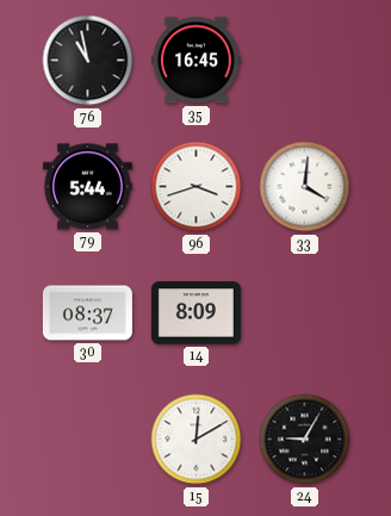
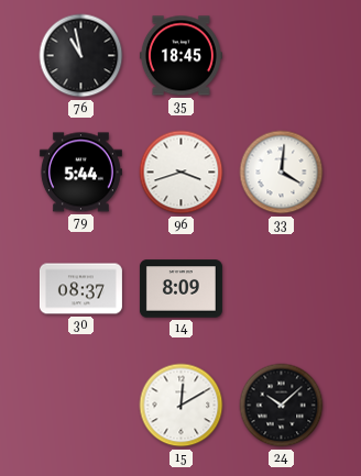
35: 16:45 -> 18:45
24: 9:05 -> 10:08
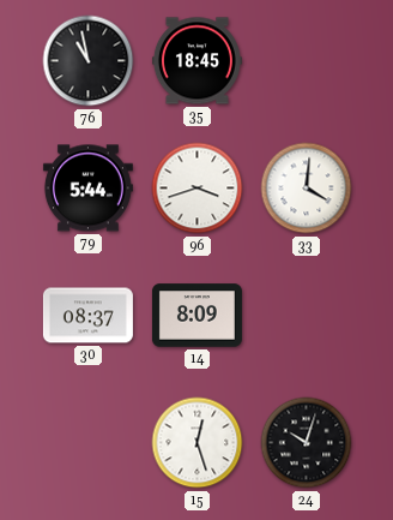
15: 12:10 -> 12:27
24: 10:08 -> 10:03
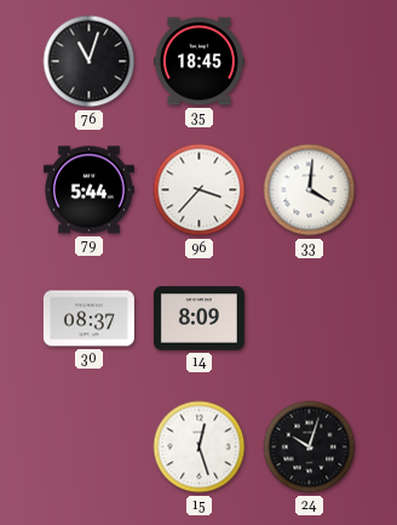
76: 10:58 -> 11:03
96: 3:42 -> 3:37
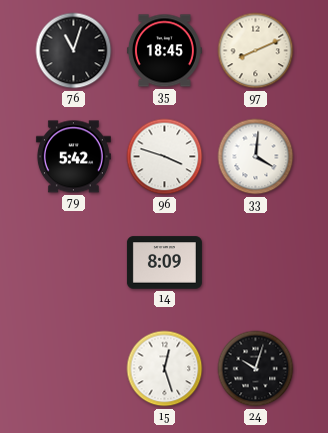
97: none -> 8:11
79: 5:44 -> 5:42
96: 3:37 -> 3:48
30: 08:37 -> none
